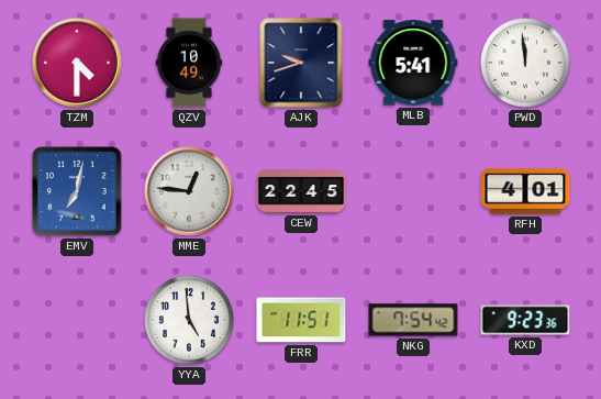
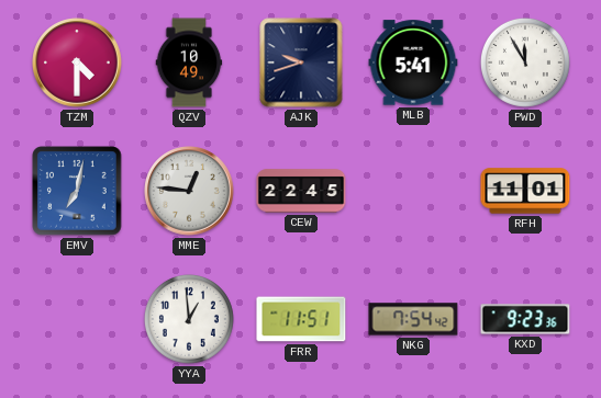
PWD: 11:59 -> 11:55
RFH: 4:01 -> 11:01
YYA: 4:59 -> 12:59
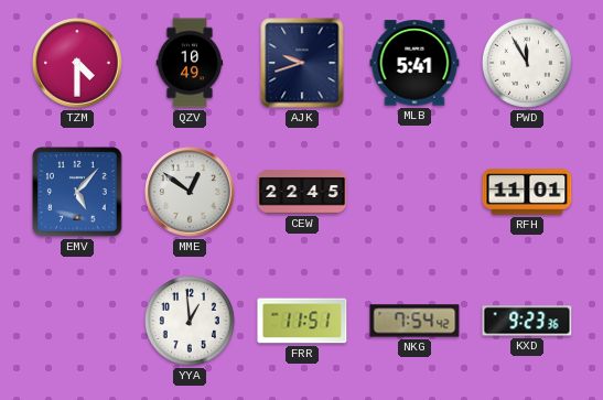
EMV: 7:02 -> 5:07
MME: 12:46 -> 12:51
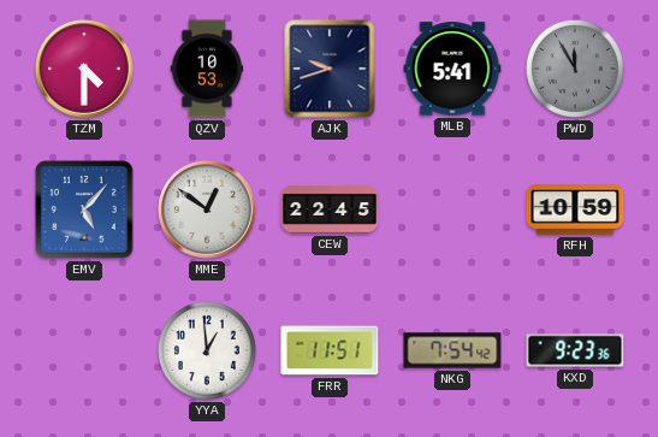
QZV: 10:49 -> 10:53
PWD dial: white -> grey
RFH: 11:01 -> 10:59
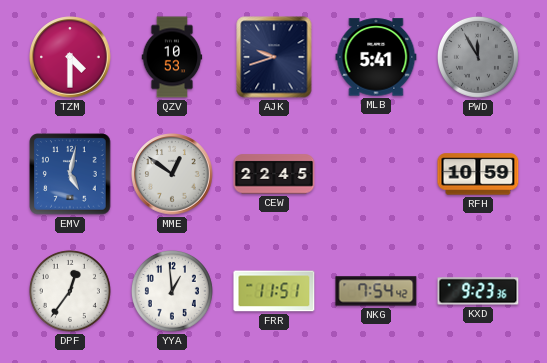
EMV: 5:07 -> 5:02
DPF: none -> 12:36
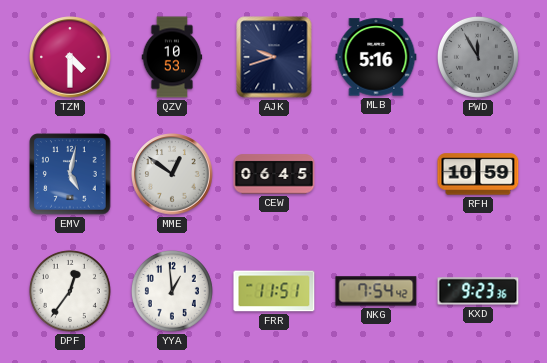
MLB: 5:41 -> 5:16
CEW: 22:45 -> 06:45
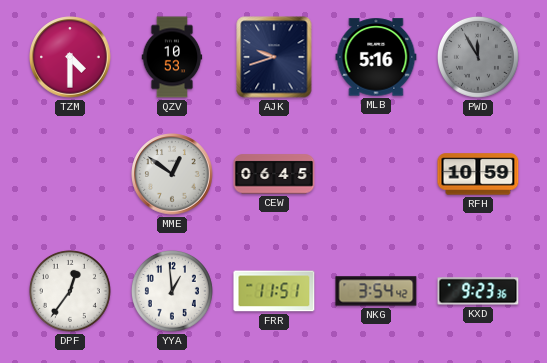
EMV: 5:02 -> none
NKG: 7:54 -> 3:54
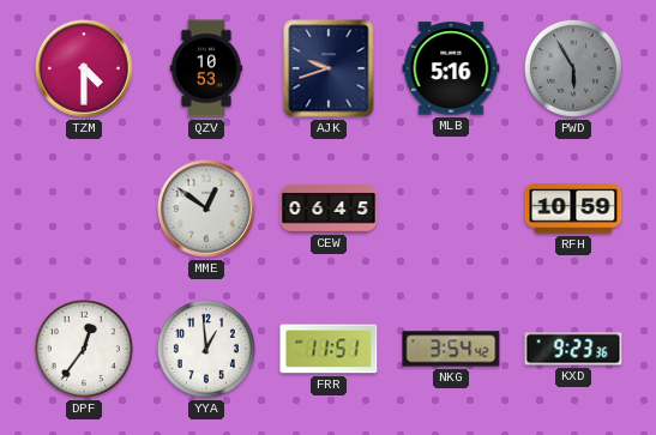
PWD: 11:55 -> 5:55
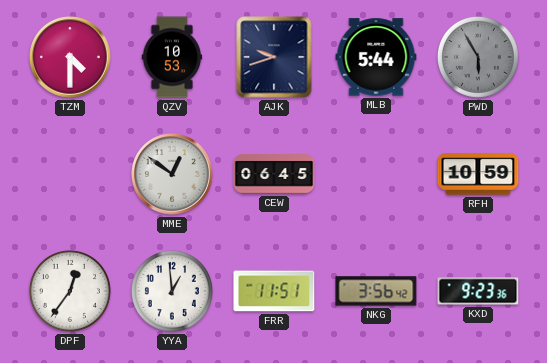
MLB: 5:16 -> 5:44
NKG: 3:54 -> 3:56
